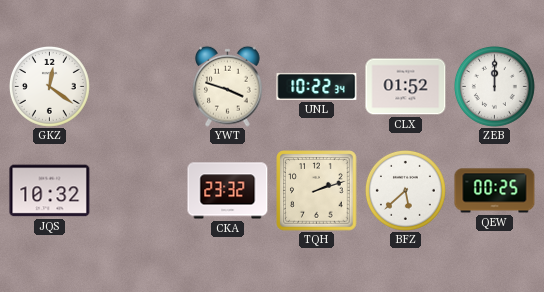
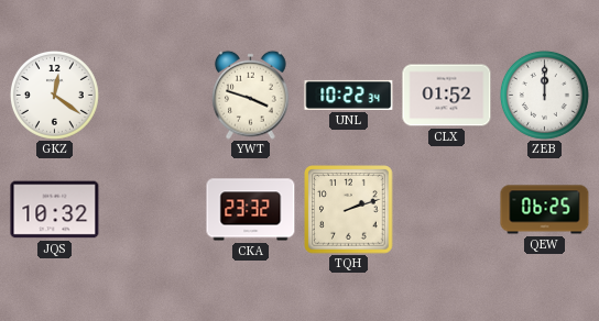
BFZ: 5:38 -> none
QEW: 00:25 -> 06:25
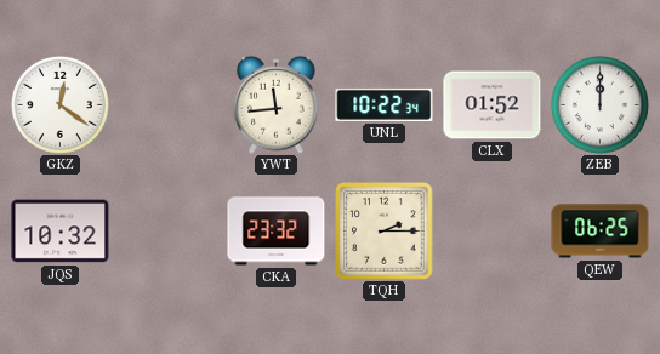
YWT: 3:48 -> 11:44
TQH: 2:12 -> 2:15
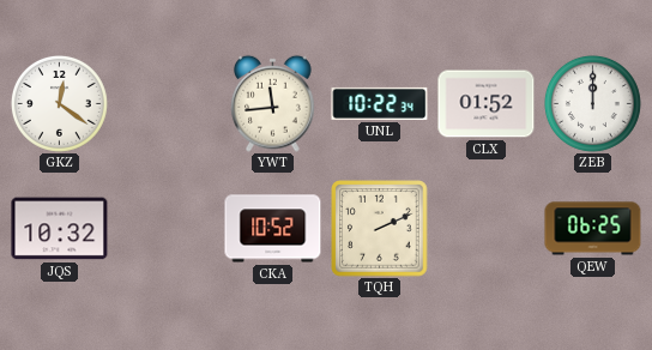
CKA: 23:32 -> 10:52
TQH: 2:15 -> 2:11
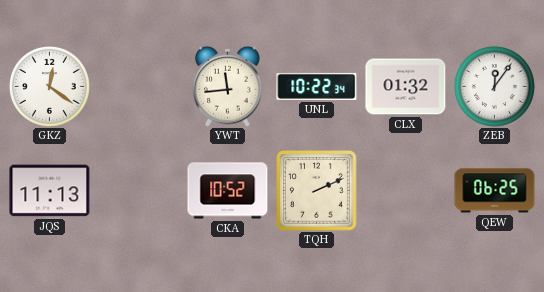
CLX: 01:52 -> 01:32
ZEB: 12:00 -> 12:06
JQS: 10:32 -> 11:13
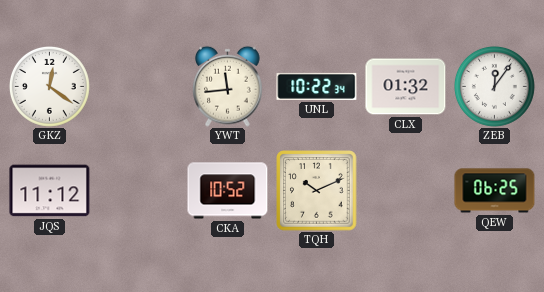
JQS: 11:13 -> 11:12
TQH: 2:11 -> 10:11
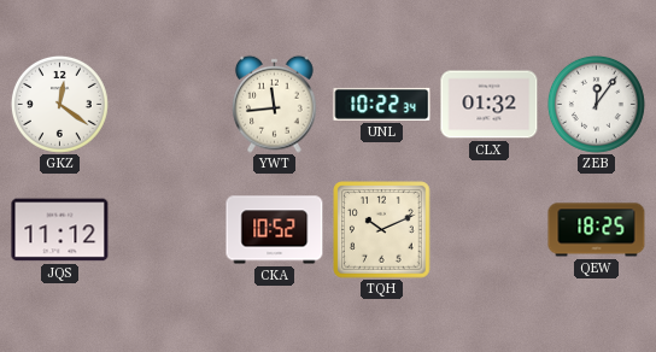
QEW: 06:25 -> 18:25
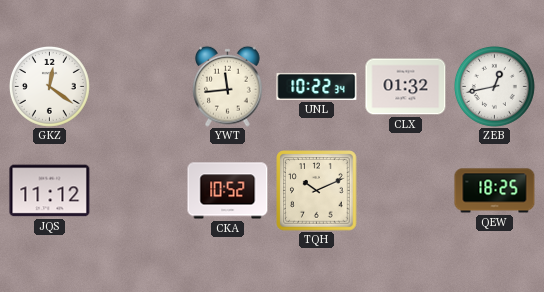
ZEB: 12:06 -> 12:43
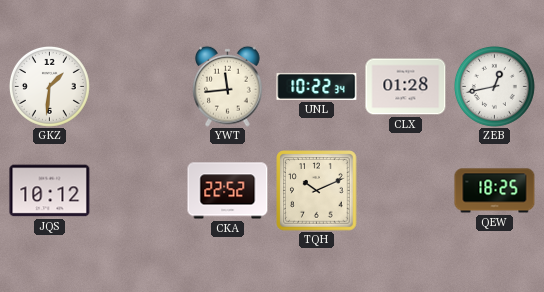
GKZ: 12:21 -> 1:31
CLX: 01:32 -> 01:28
JQS: 11:12 -> 10:12
CKA: 10:52 -> 22:52
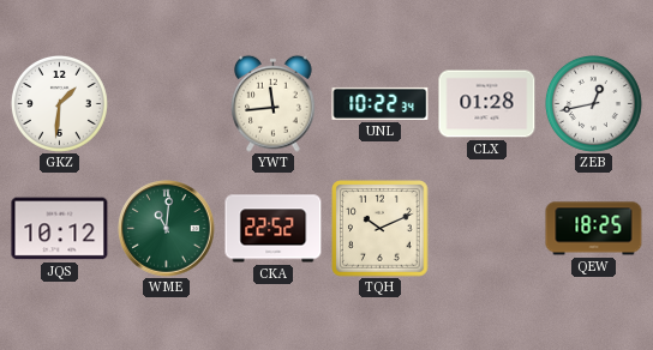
WME: none -> 11:01
